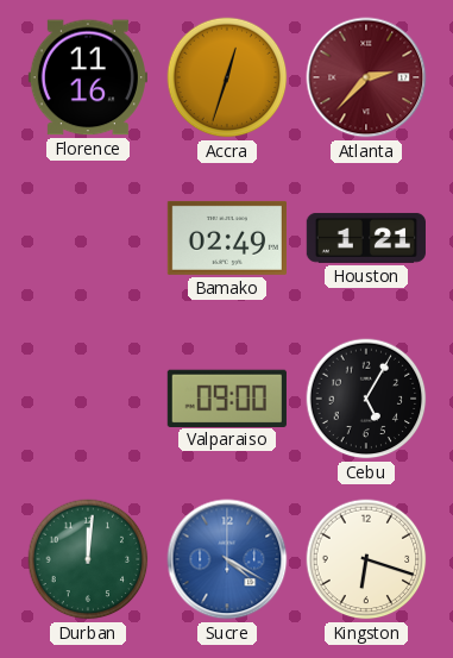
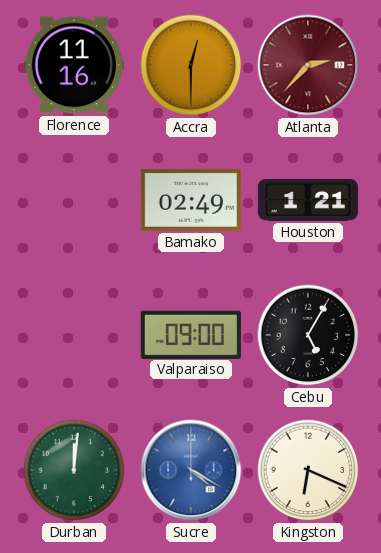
Accra: 12:33 -> 12:30
Kingston: 6:18 -> 6:19
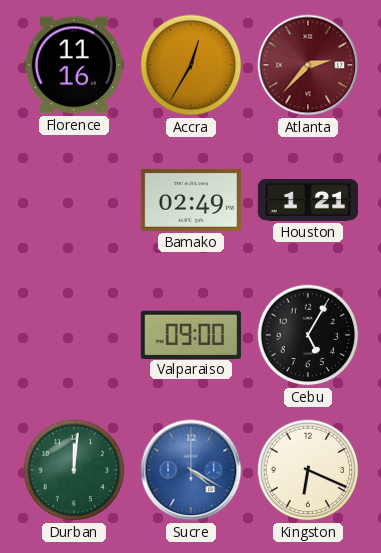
Accra: 12:30 -> 12:35
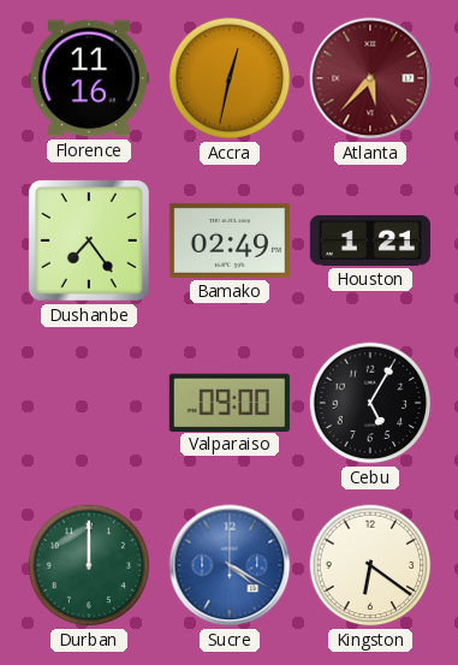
Accra: 12:35 -> 12:32
Atlanta: 2:37 -> 5:37
Dushanbe: none -> 7:24
Durban: 12:01 -> 12:00
Kingston: 6:19 -> 6:21
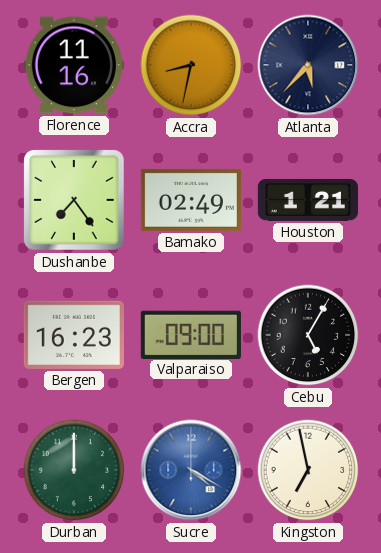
Accra: 12:32 -> 8:32
Atlanta dial: burgundy -> navy
Bergen: none -> 16:23
Kingston: 6:21 -> 6:58
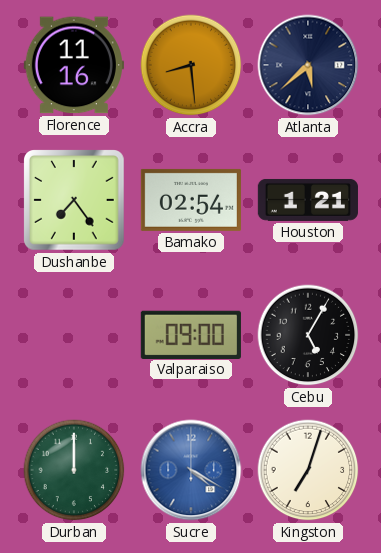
Accra: 8:32 -> 8:29
Atlanta: 5:37 -> 5:38
Bamako: 02:49 -> 02:54
Bergen: 16:23 -> none
Kingston: 6:58 -> 7:03
